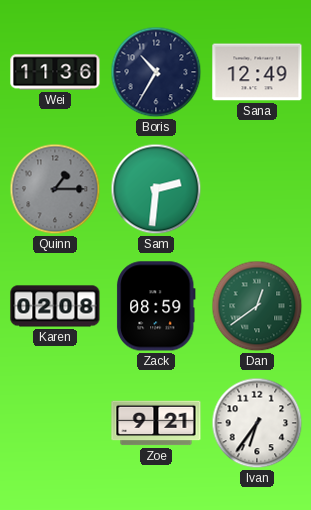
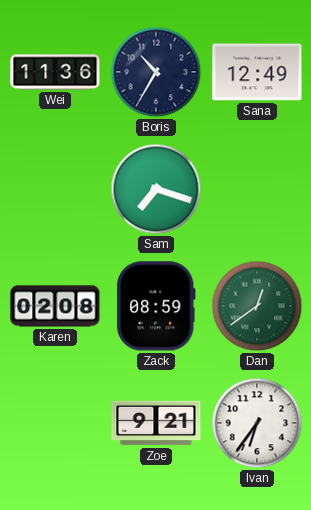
Quinn: 1:15 -> none
Sam: 2:31 -> 7:18
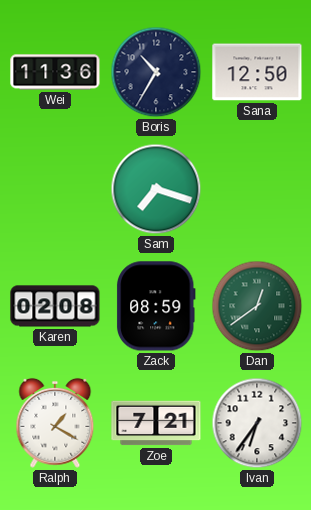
Sana: 12:49 -> 12:50
Ralph: none -> 1:20
Zoe: 9:21 -> 7:21
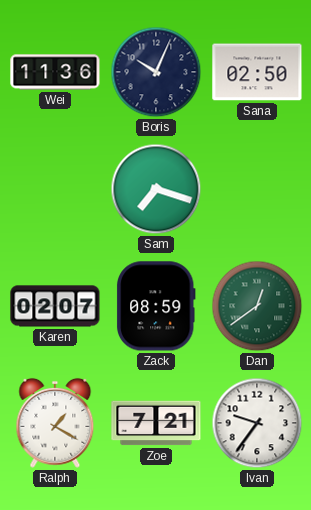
Boris: 10:35 -> 10:04
Sana: 12:50 -> 02:50
Karen: 02:08 -> 02:07
Ivan: 6:36 -> 9:36
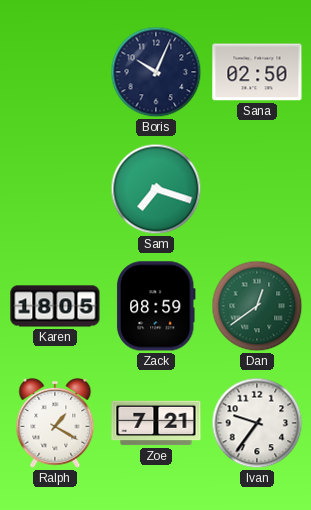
Wei: 11:36 -> none
Karen: 02:07 -> 18:05
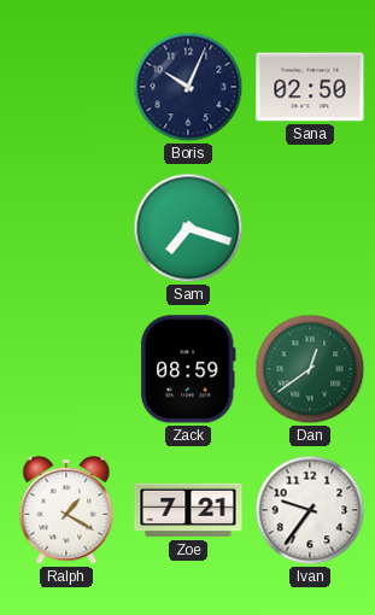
Karen: 18:05 -> none
